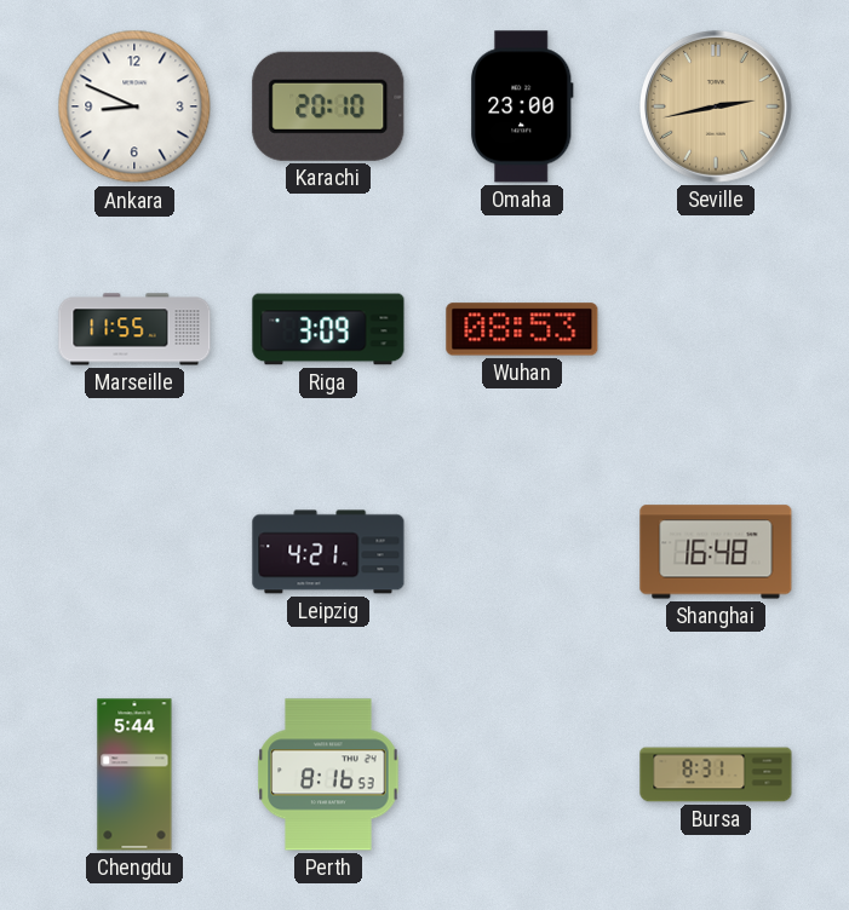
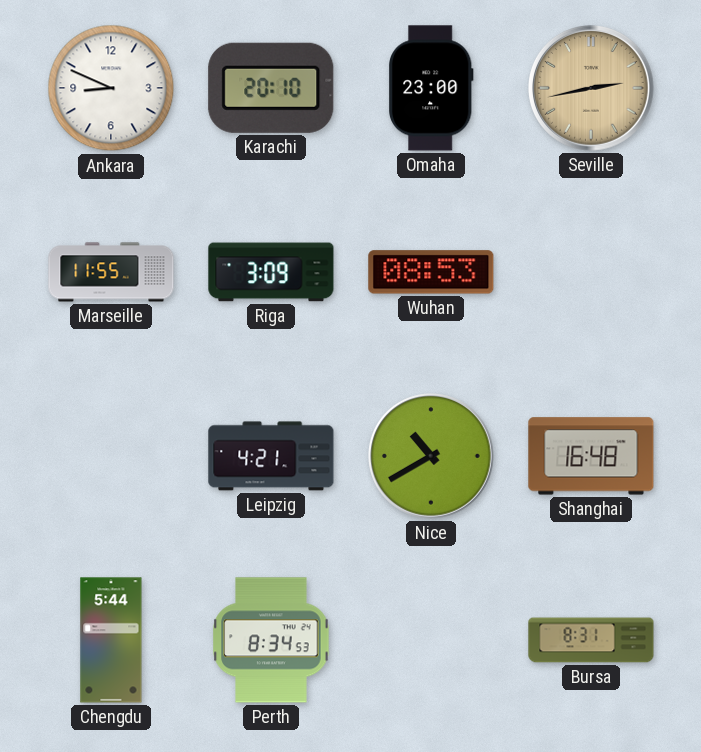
Nice: none -> 10:40
Perth: 8:16 -> 8:34
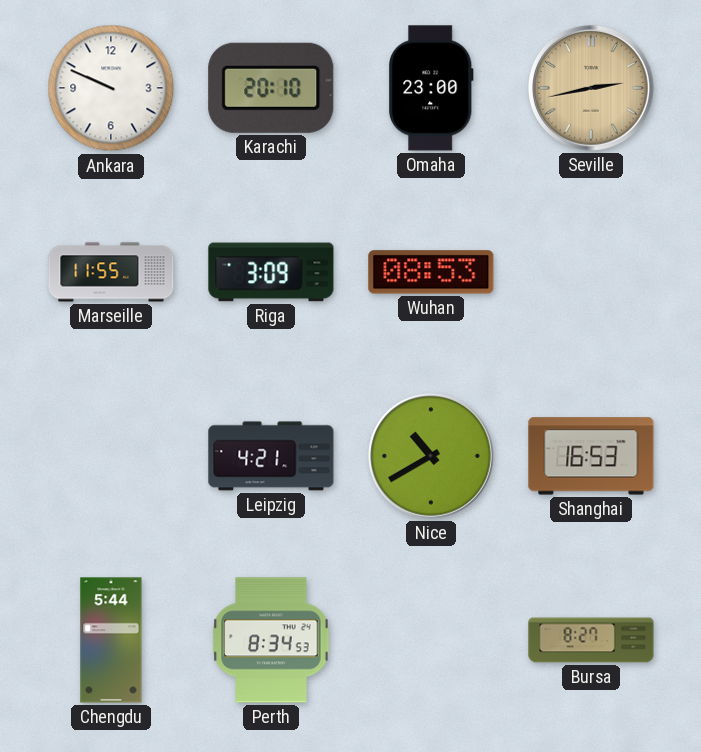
Ankara: 8:49 -> 9:49
Shanghai: 16:48 -> 16:53
Bursa: 8:31 -> 8:27
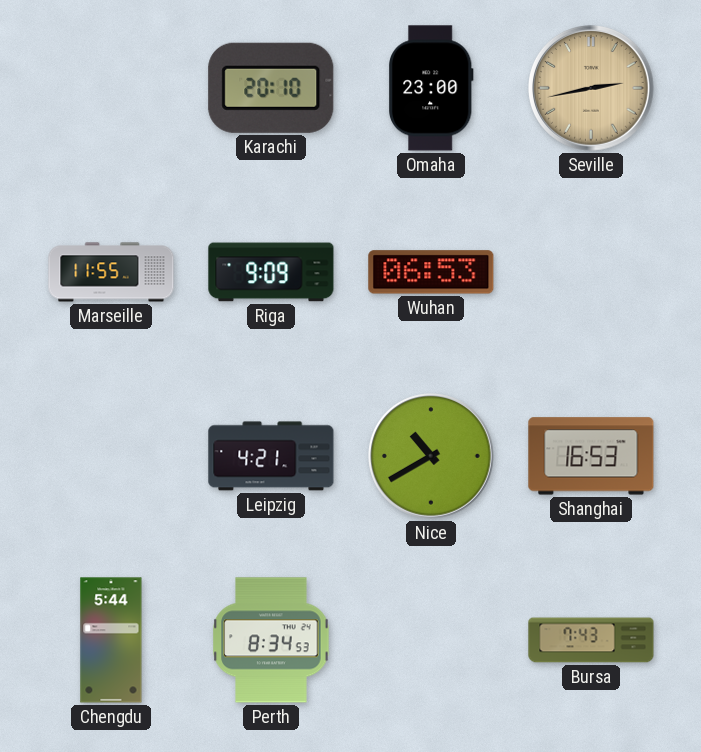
Ankara: 9:49 -> none
Riga: 3:09 -> 9:09
Wuhan: 08:53 -> 06:53
Bursa: 8:27 -> 7:43
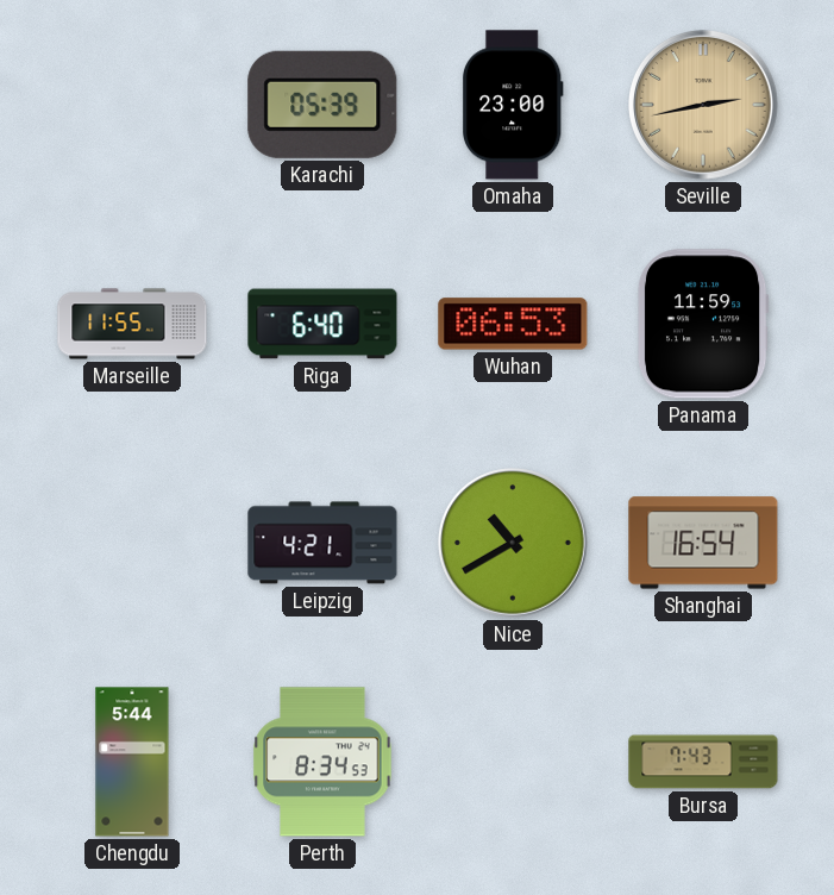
Karachi: 20:10 -> 05:39
Riga: 9:09 -> 6:40
Panama: none -> 11:59
Shanghai: 16:53 -> 16:54
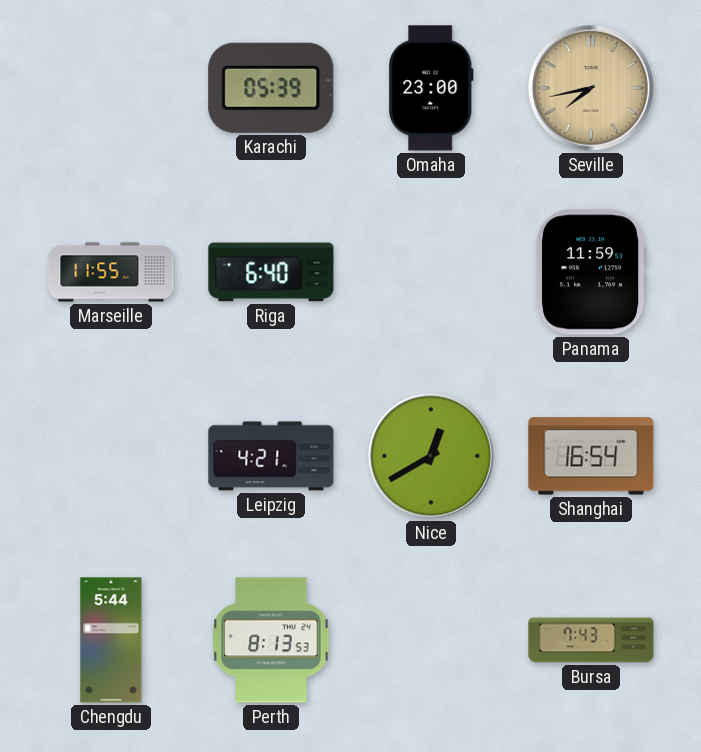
Seville: 2:43 -> 7:43
Wuhan: 06:53 -> none
Nice: 10:40 -> 12:40
Perth: 8:34 -> 8:13
